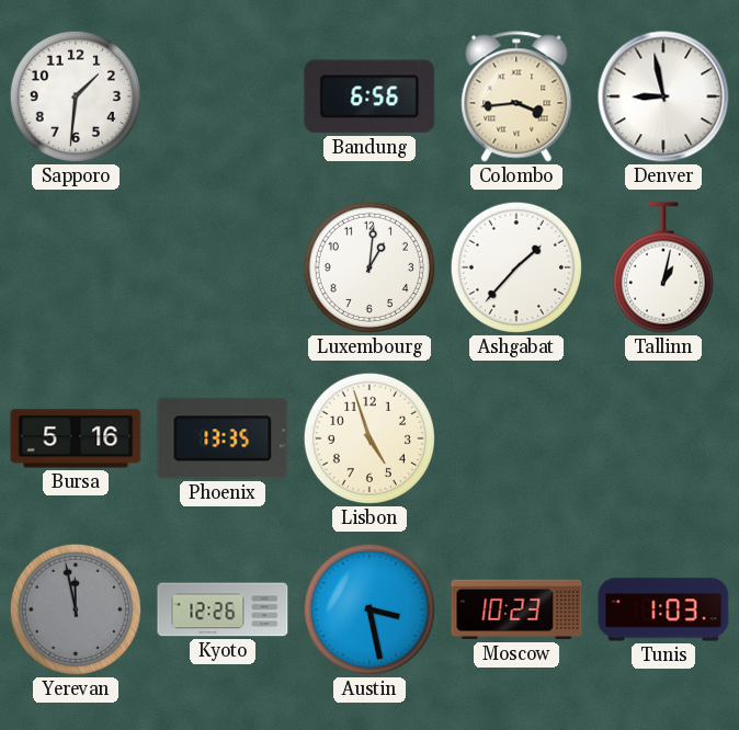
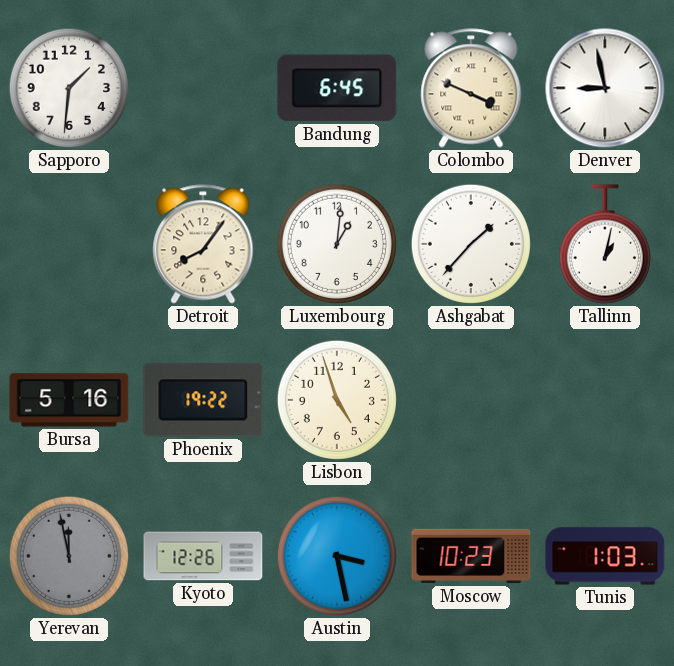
Bandung: 6:56 -> 6:45
Colombo: 3:44 -> 3:49
Detroit: none -> 8:06
Phoenix: 13:35 -> 19:22
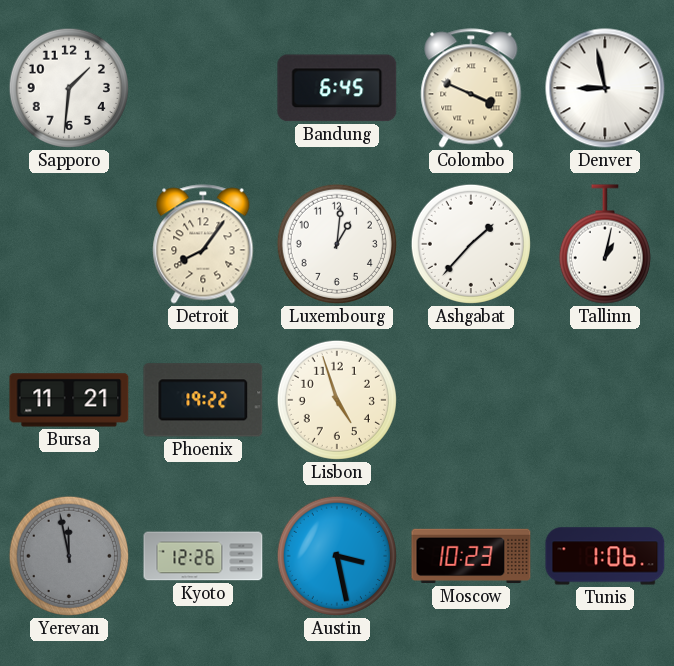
Bursa: 5:16 -> 11:21
Tunis: 1:03 -> 1:06
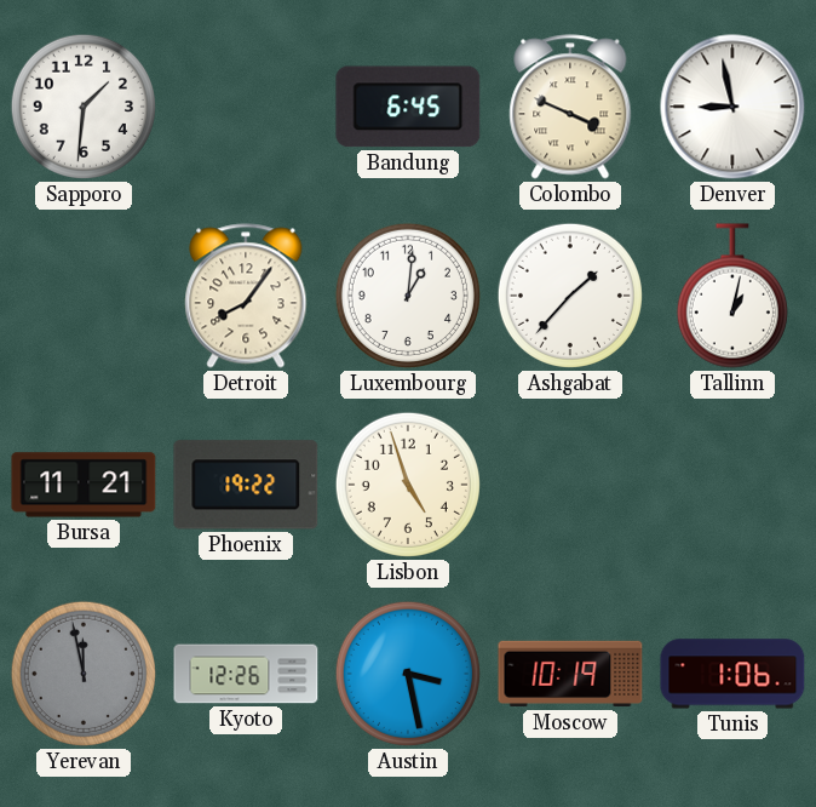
Moscow: 10:23 -> 10:19
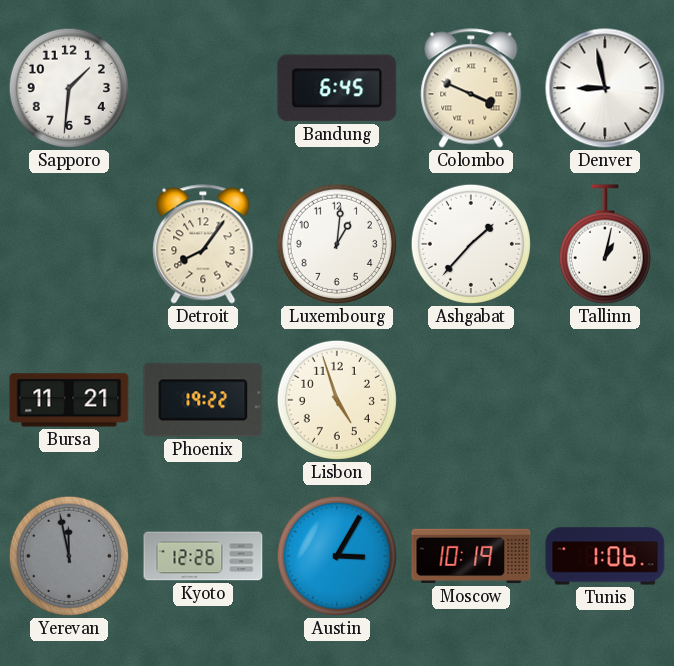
Austin: 3:28 -> 3:05
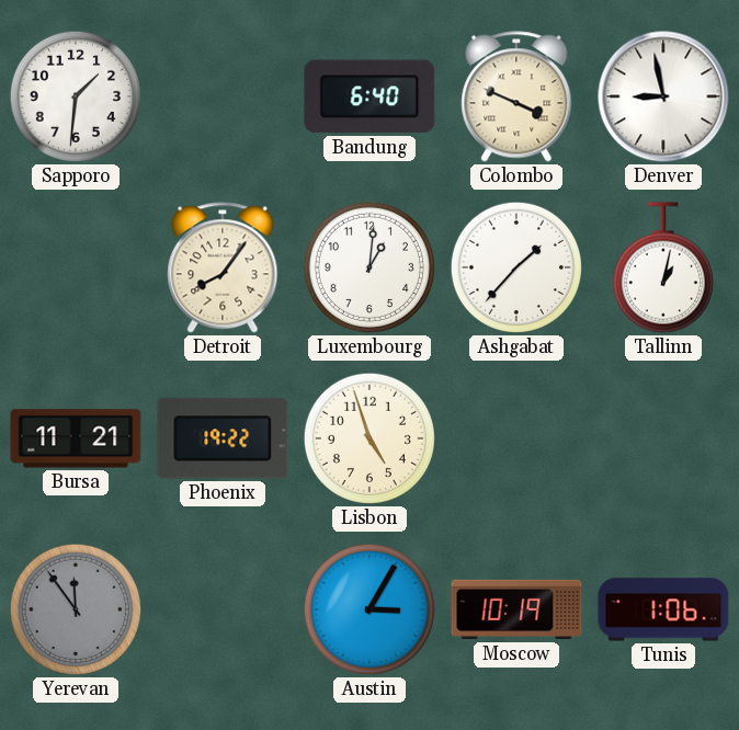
Bandung: 6:45 -> 6:40
Yerevan: 11:58 -> 11:54
Kyoto: 12:26 -> none
